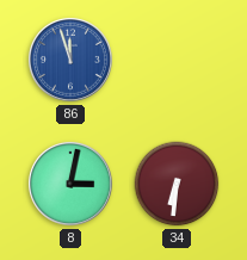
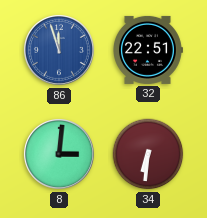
32: none -> 22:51
8: 3:02 -> 3:01
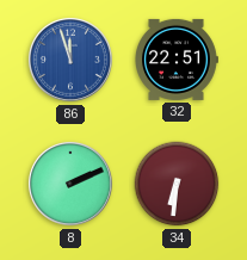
8: 3:01 -> 2:11
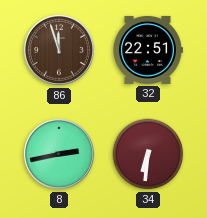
86 dial: blue -> brown
8: 2:11 -> 2:43
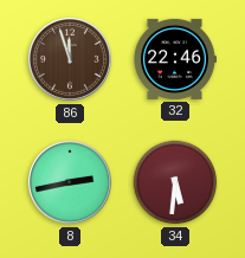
32: 22:51 -> 22:46
34: 6:31 -> 5:31
